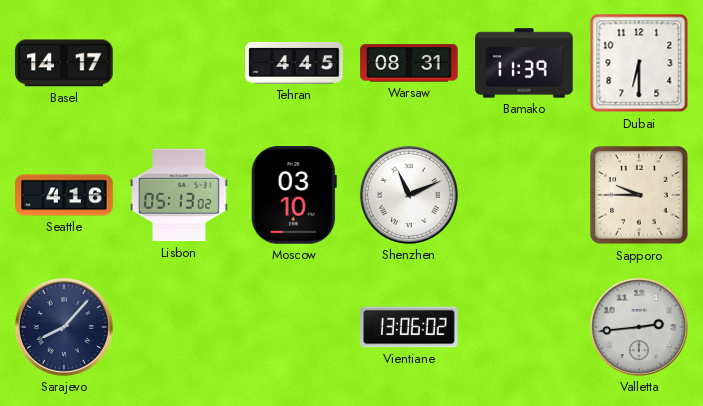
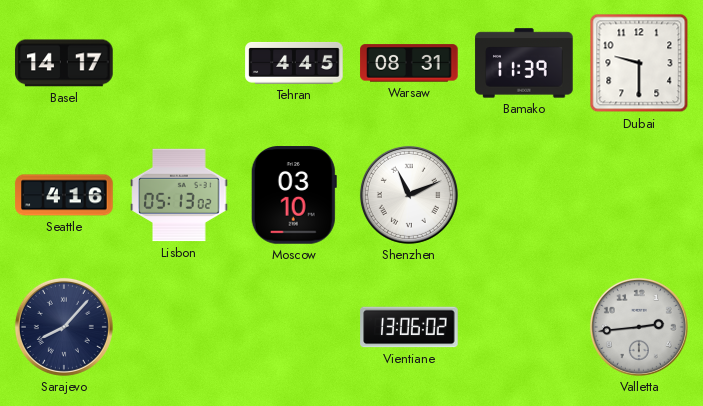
Dubai: 6:30 -> 9:30
Sapporo: 9:45 -> none
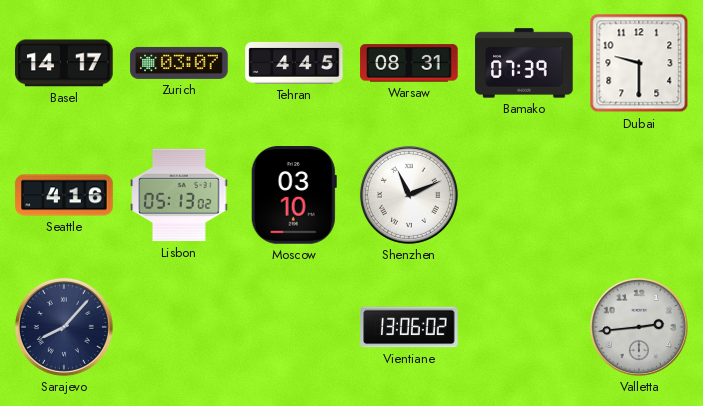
Zurich: none -> 03:07
Bamako: 11:39 -> 07:39
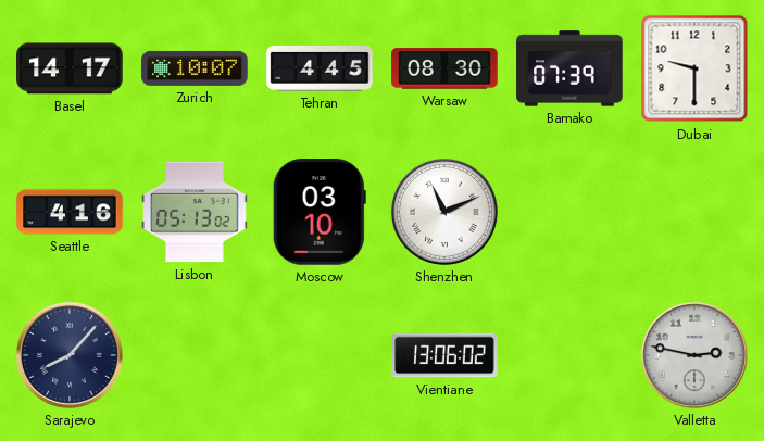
Zurich: 03:07 -> 10:07
Warsaw: 08:31 -> 08:30
Valletta: 2:44 -> 2:47
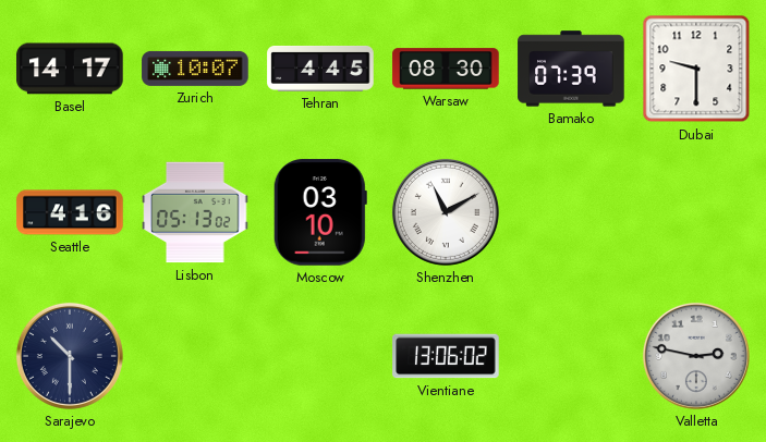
Shenzhen: 11:11 -> 11:10
Sarajevo: 8:07 -> 10:30
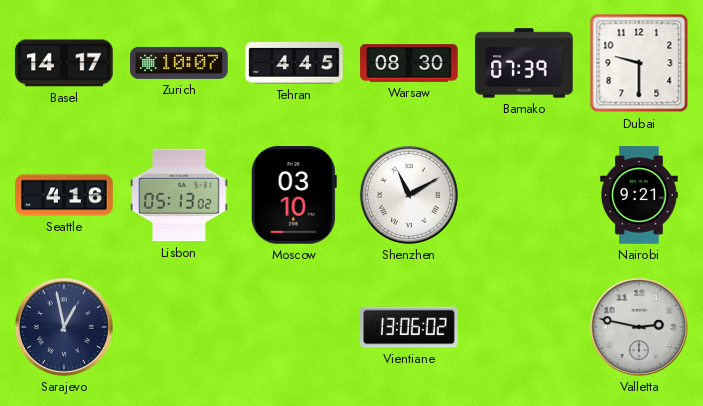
Nairobi: none -> 9:21
Sarajevo: 10:30 -> 12:58
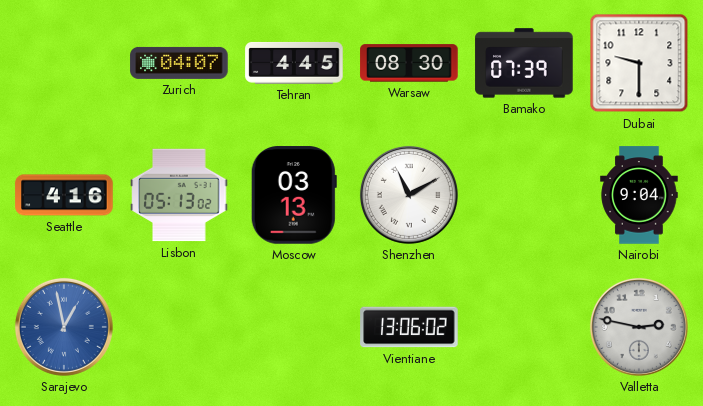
Basel: 14:17 -> none
Zurich: 10:07 -> 04:07
Moscow: 03:10 -> 03:13
Nairobi: 9:21 -> 9:04
Sarajevo dial: navy -> blue
